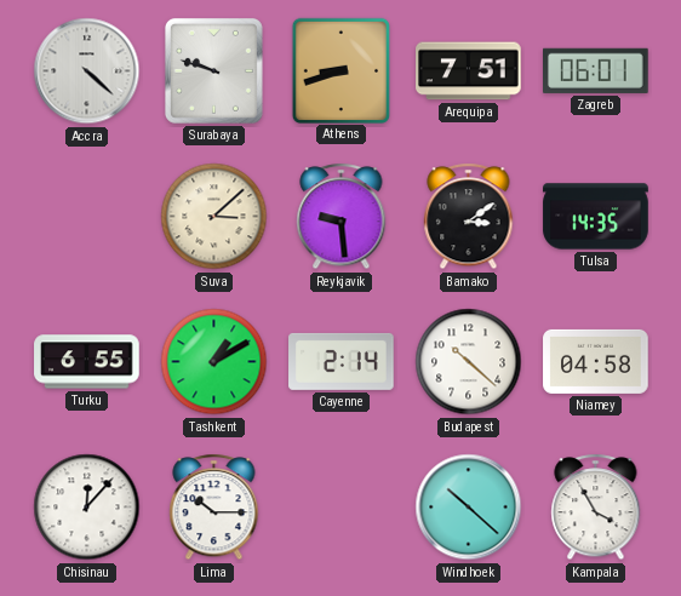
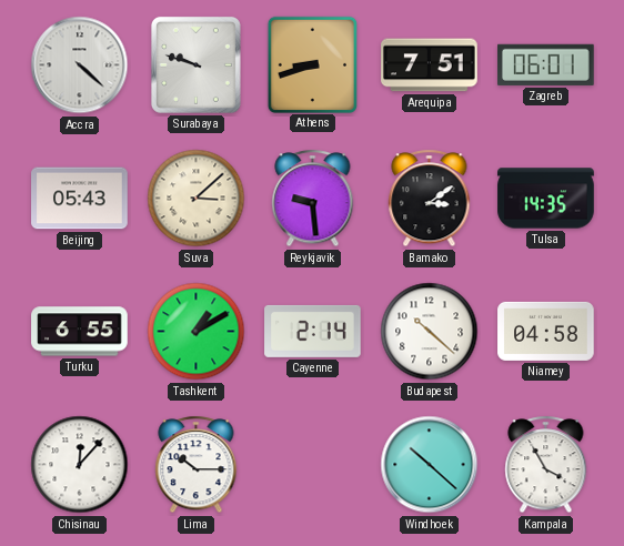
Beijing: none -> 05:43
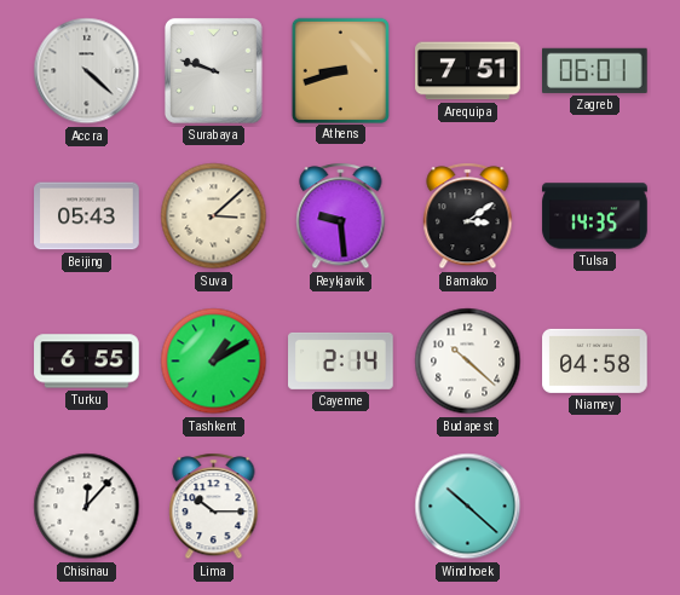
Kampala: 3:55 -> none
